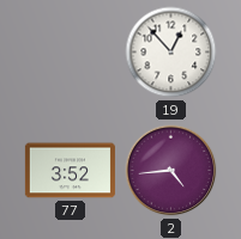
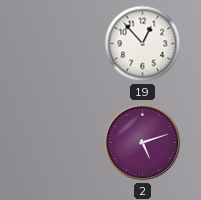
77: 3:52 -> none
2: 4:44 -> 5:12
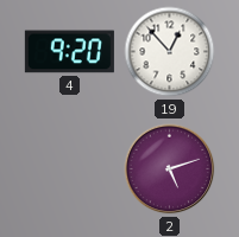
4: none -> 9:20
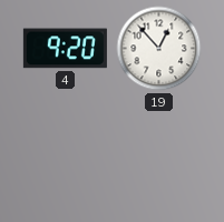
2: 5:12 -> none
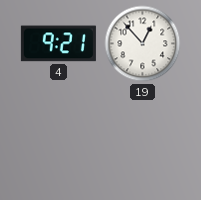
4: 9:20 -> 9:21
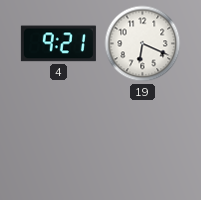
19: 12:53 -> 6:19
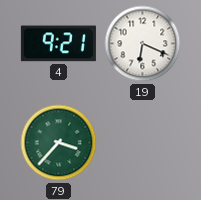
79: none -> 3:37
